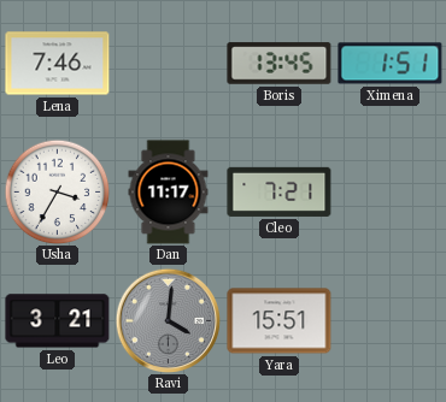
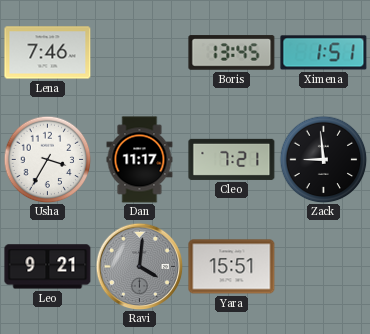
Zack: none -> 8:59
Leo: 3:21 -> 9:21
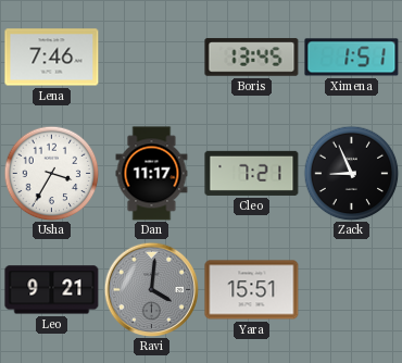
Zack: 8:59 -> 8:56
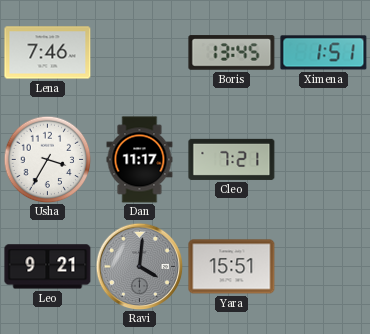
Zack: 8:56 -> none
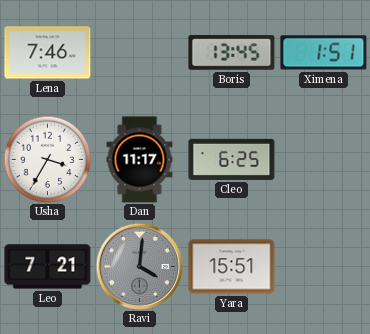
Cleo: 7:21 -> 6:25
Leo: 9:21 -> 7:21
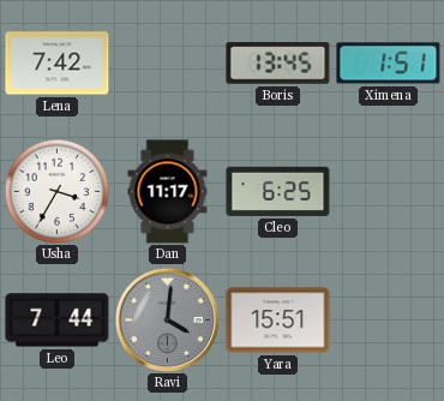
Lena: 7:46 -> 7:42
Leo: 7:21 -> 7:44
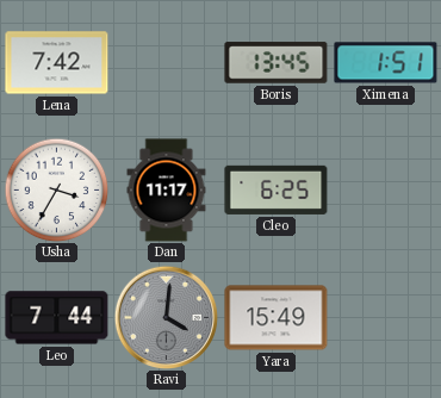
Yara: 15:51 -> 15:49
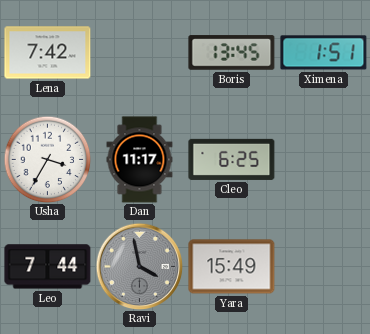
Ravi: 4:01 -> 3:58
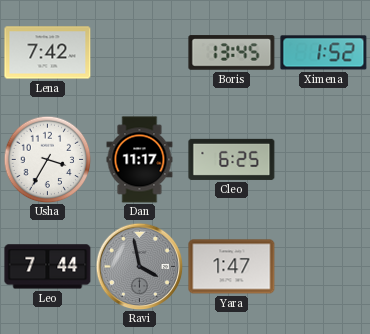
Ximena: 1:51 -> 1:52
Yara: 15:49 -> 1:47
